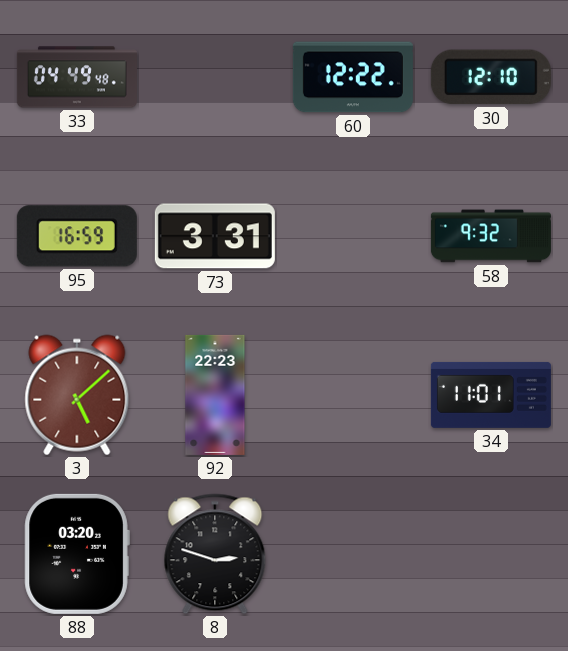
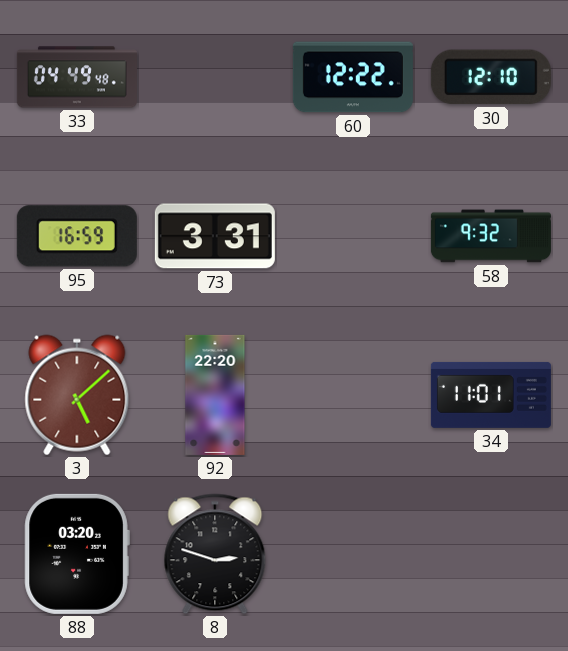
92: 22:23 -> 22:20
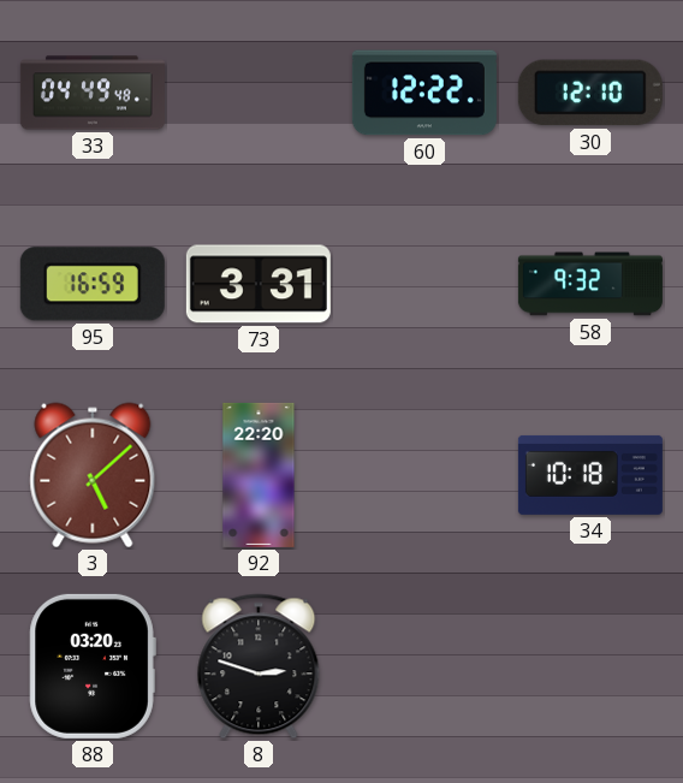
34: 11:01 -> 10:18
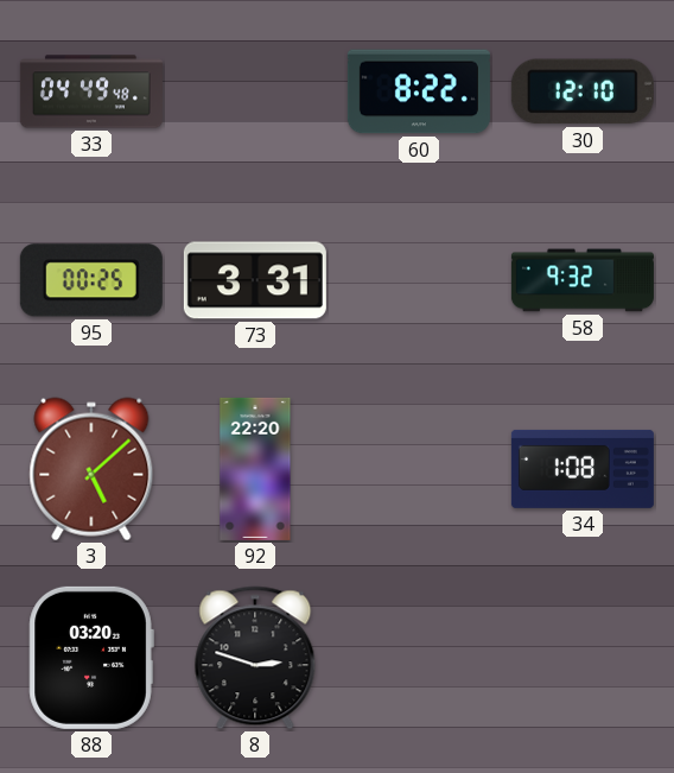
60: 12:22 -> 8:22
95: 16:59 -> 00:25
34: 10:18 -> 1:08
